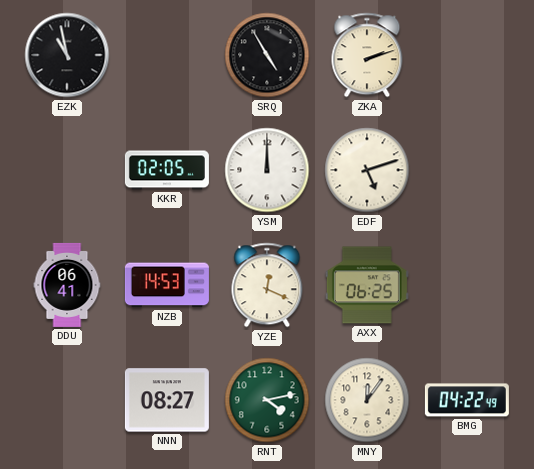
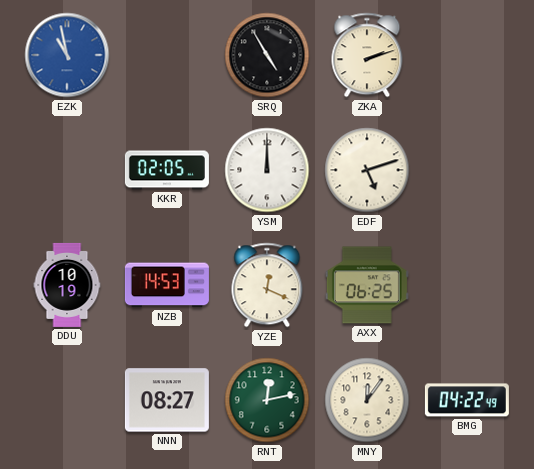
EZK dial: black -> blue
DDU: 06:41 -> 10:19
RNT: 4:13 -> 12:13
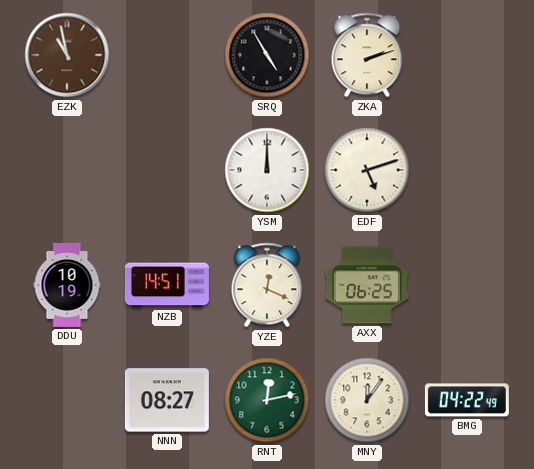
EZK dial: blue -> brown
KKR: 02:05 -> none
NZB: 14:53 -> 14:51
